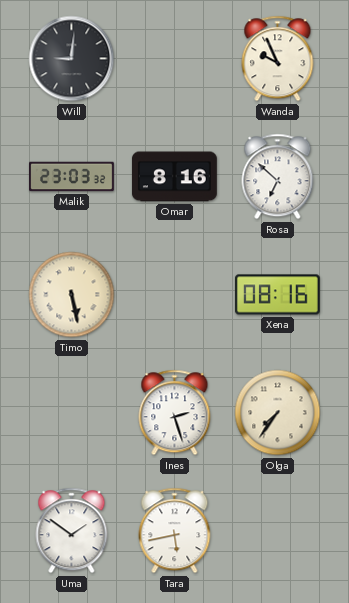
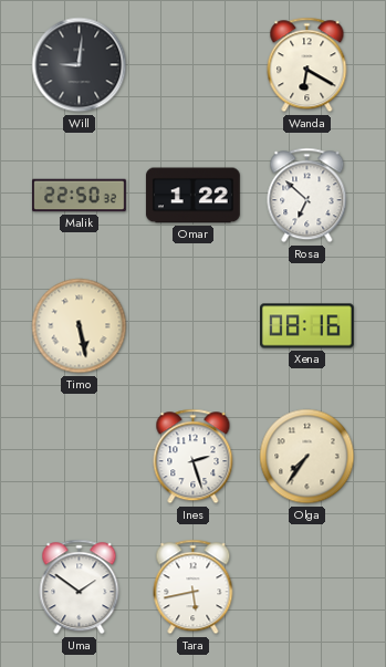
Wanda: 9:56 -> 6:20
Malik: 23:03 -> 22:50
Omar: 8:16 -> 1:22
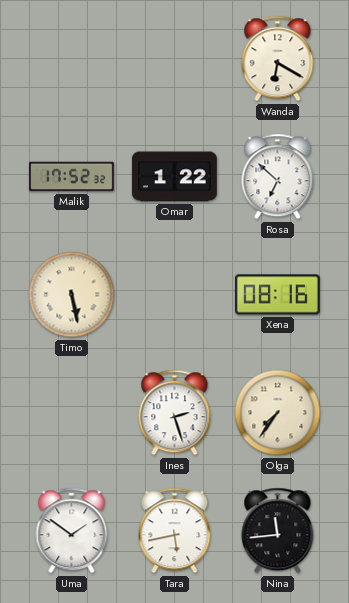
Will: 9:01 -> none
Malik: 22:50 -> 17:52
Nina: none -> 11:44
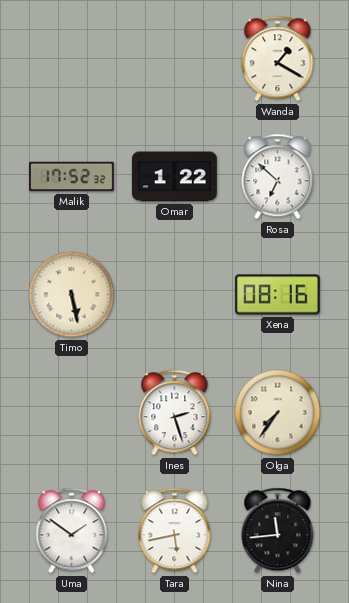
Wanda: 6:20 -> 1:20
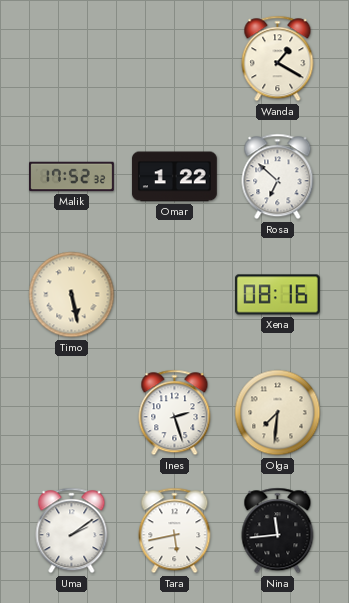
Olga: 7:36 -> 7:31
Uma: 1:51 -> 2:09
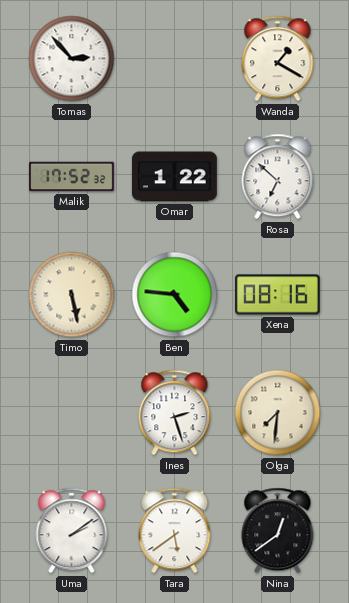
Tomas: none -> 2:53
Ben: none -> 4:46
Tara: 5:43 -> 5:39
Nina: 11:44 -> 12:39
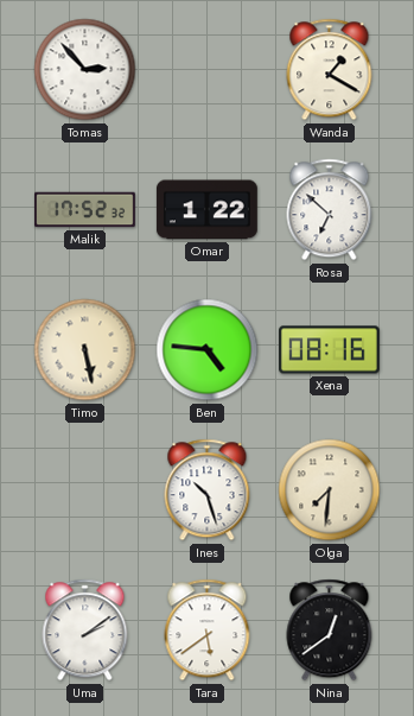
Ines: 2:27 -> 10:27
